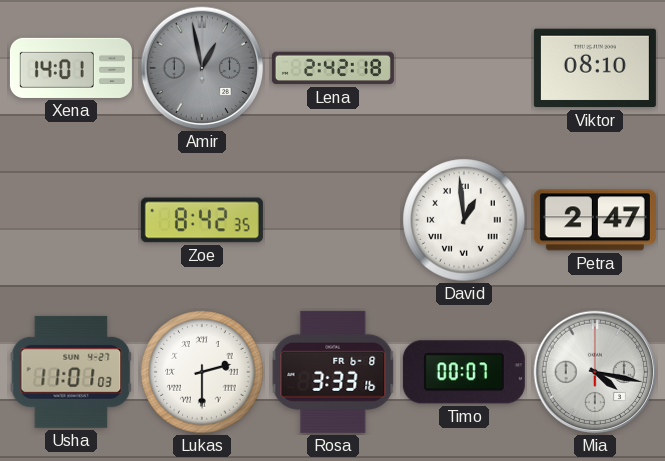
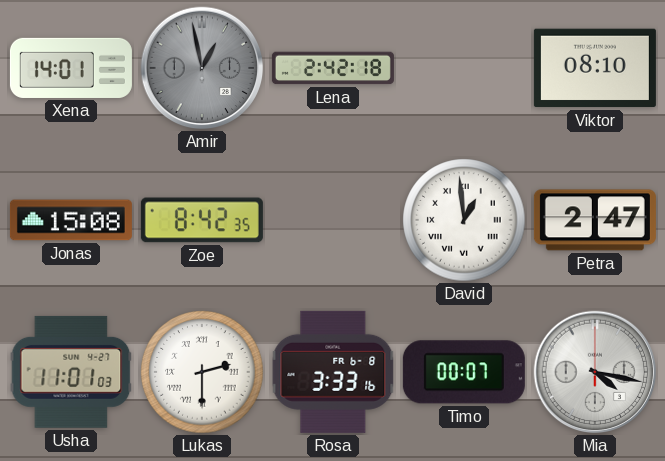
Jonas: none -> 15:08
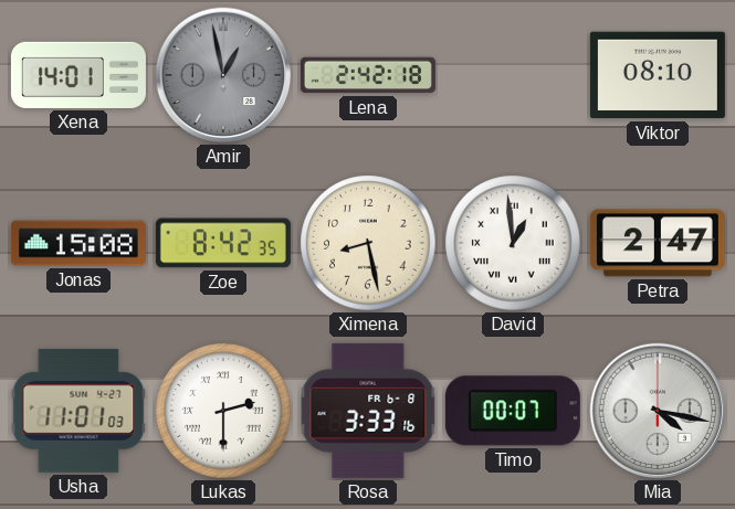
Ximena: none -> 8:28
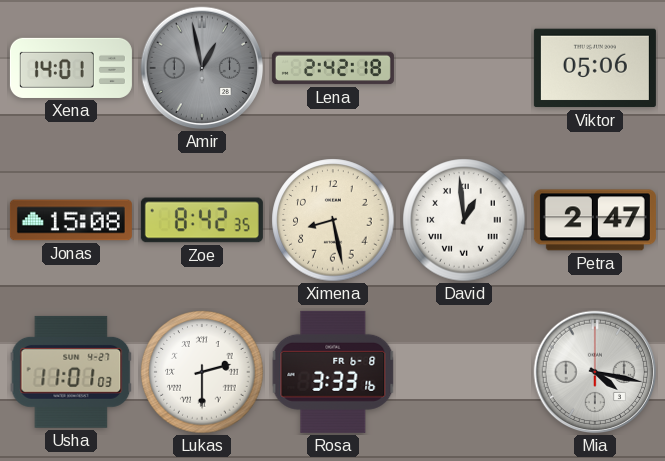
Viktor: 08:10 -> 05:06
Timo: 00:07 -> none
